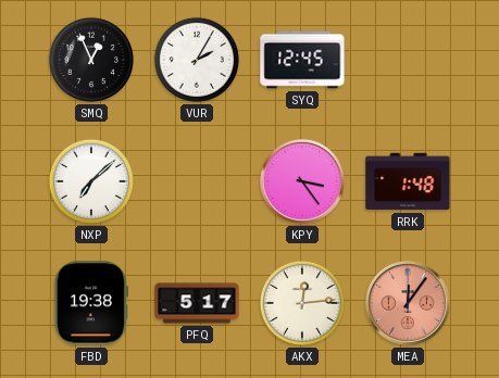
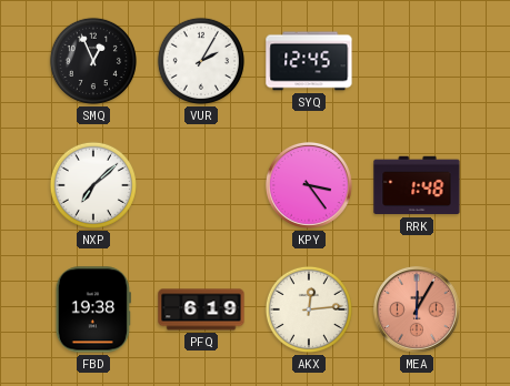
PFQ: 5:17 -> 6:19
MEA: 12:06 -> 12:05
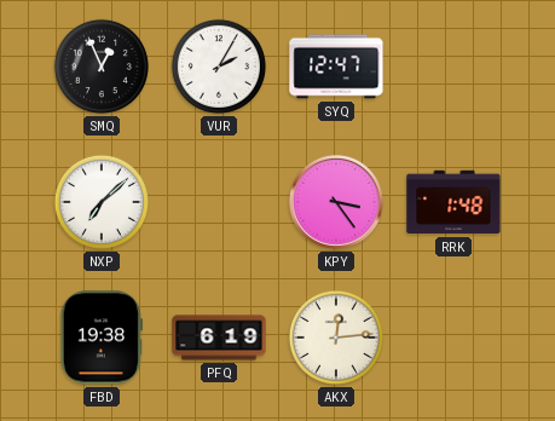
SYQ: 12:45 -> 12:47
MEA: 12:05 -> none
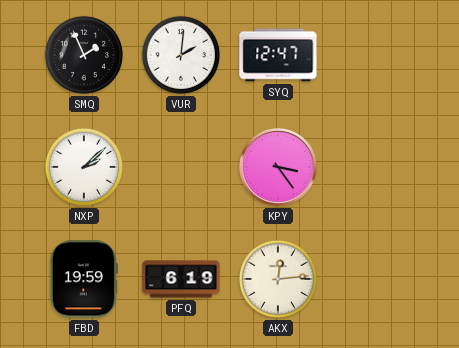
SMQ: 12:56 -> 1:56
VUR: 2:05 -> 2:01
NXP: 7:08 -> 2:08
RRK: 1:48 -> none
FBD: 19:38 -> 19:59
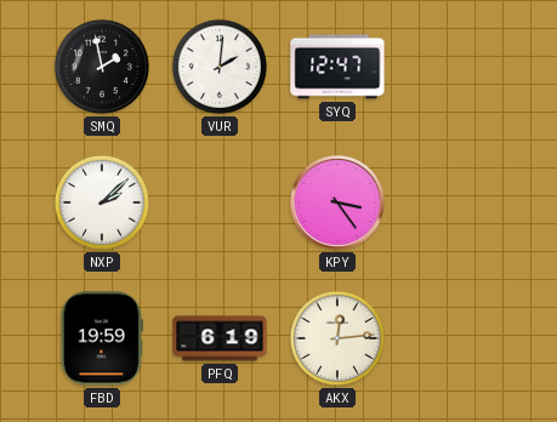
SMQ: 1:56 -> 1:58
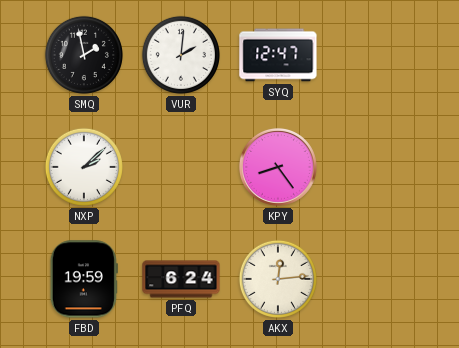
KPY: 3:24 -> 8:24
PFQ: 6:19 -> 6:24
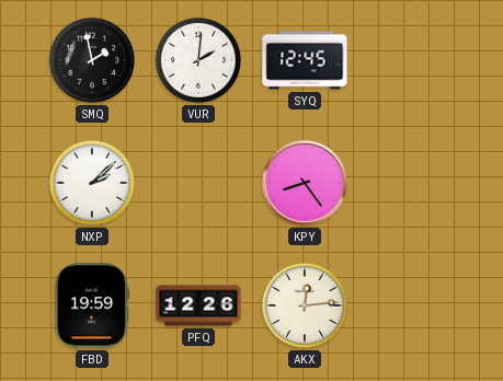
SYQ: 12:47 -> 12:45
PFQ: 6:24 -> 12:26
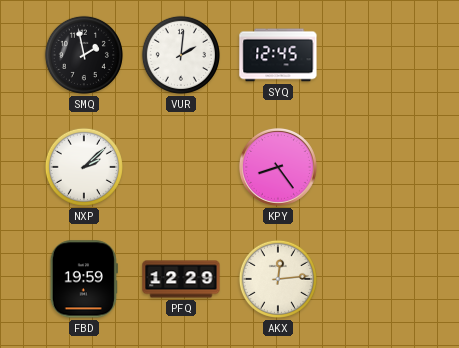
PFQ: 12:26 -> 12:29
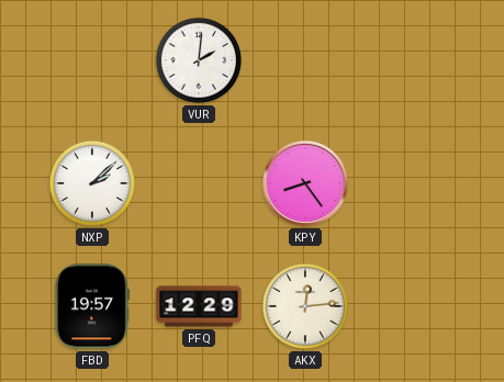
SMQ: 1:58 -> none
SYQ: 12:45 -> none
FBD: 19:59 -> 19:57
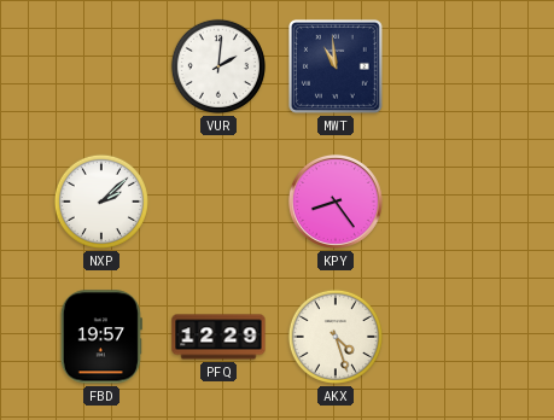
MWT: none -> 10:59
AKX: 12:14 -> 4:27
